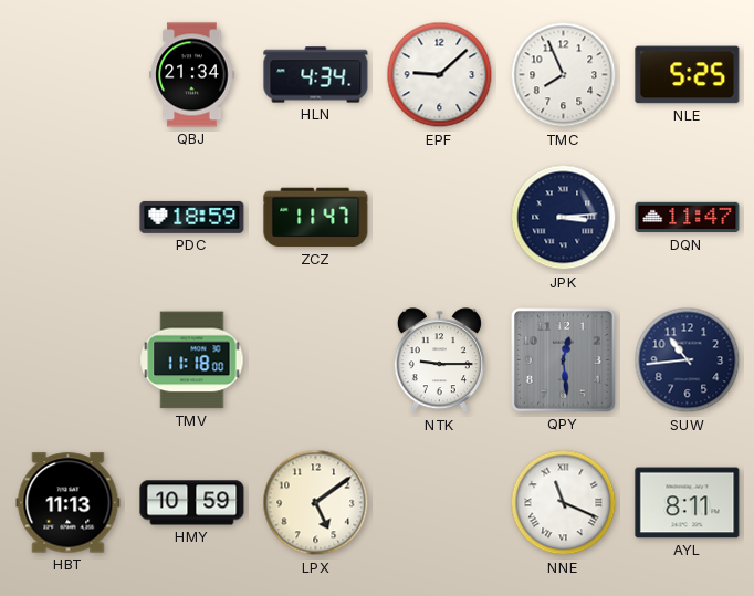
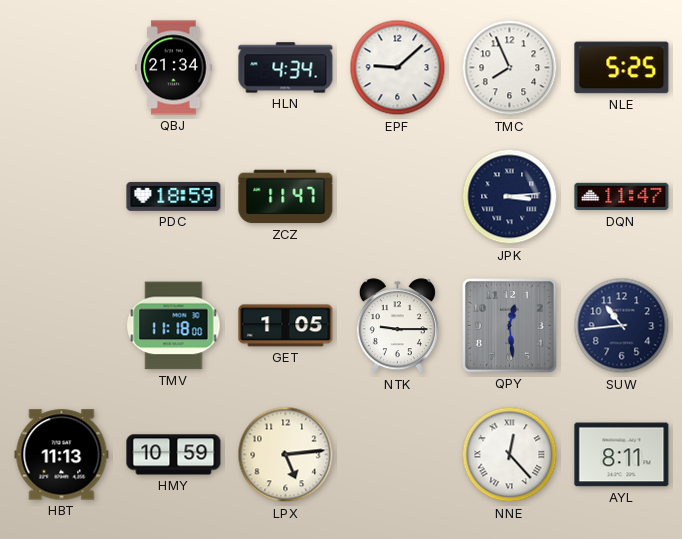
GET: none -> 1:05
LPX: 5:09 -> 5:14
NNE: 11:19 -> 12:23
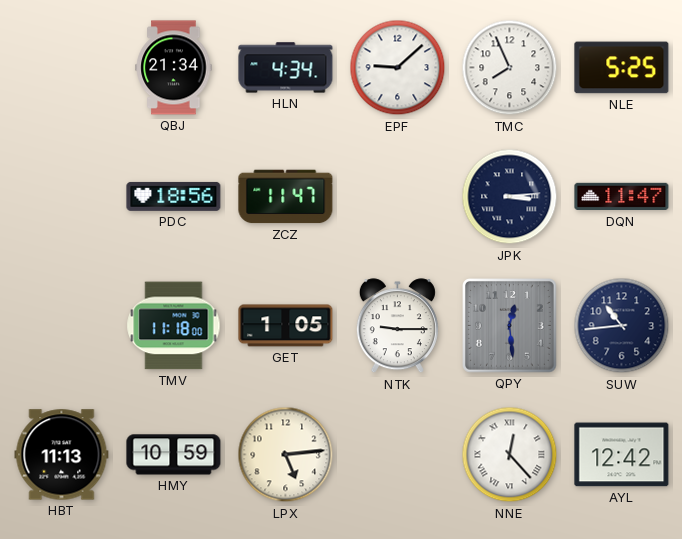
PDC: 18:59 -> 18:56
AYL: 8:11 -> 12:42
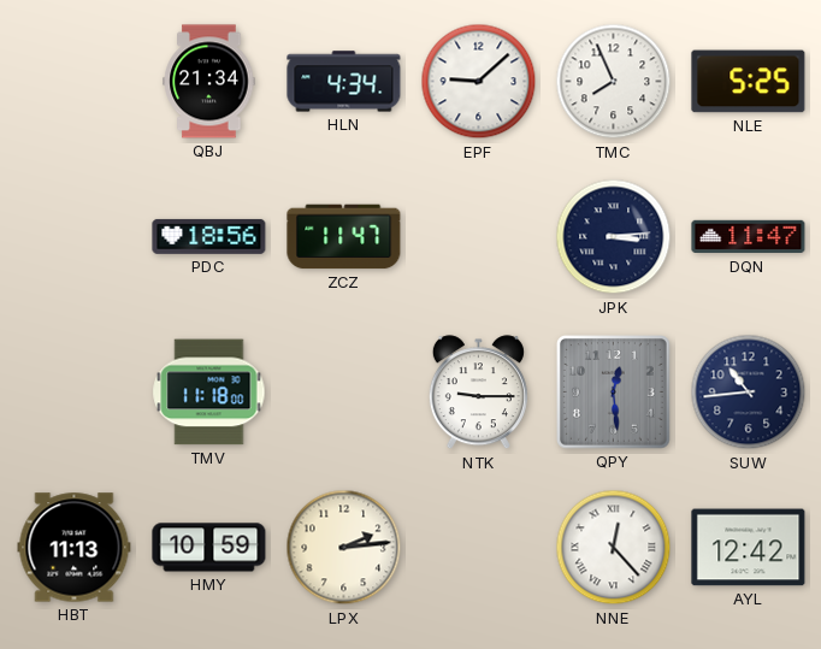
GET: 1:05 -> none
LPX: 5:14 -> 2:14
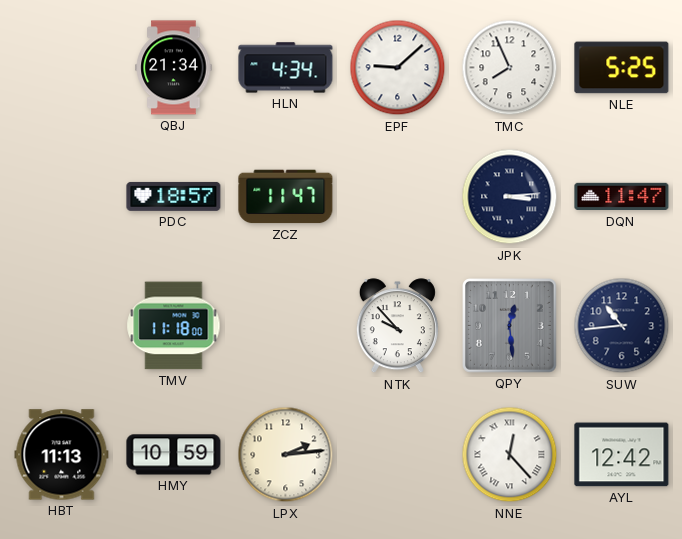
PDC: 18:56 -> 18:57
NTK: 9:15 -> 9:53
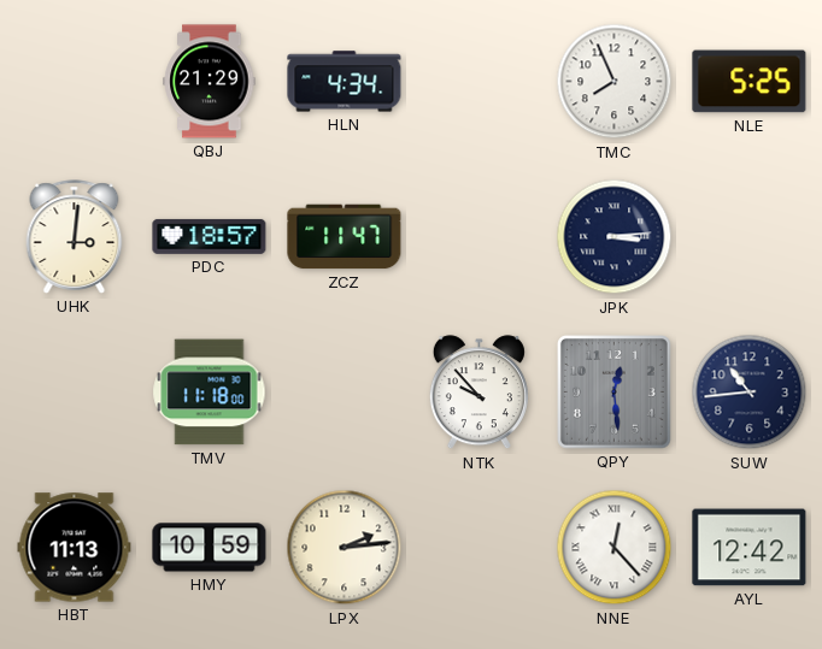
QBJ: 21:34 -> 21:29
EPF: 9:08 -> none
UHK: none -> 3:01
DQN: 11:47 -> none
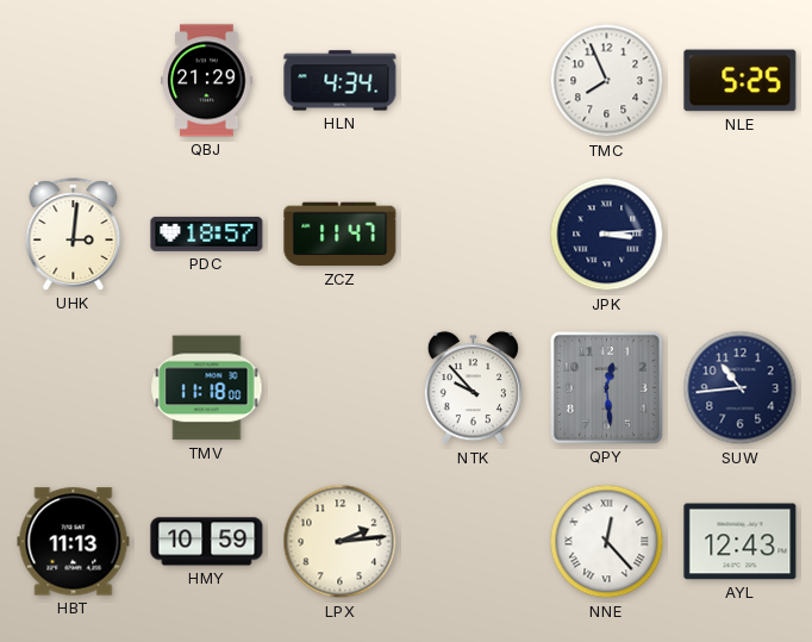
AYL: 12:42 -> 12:43
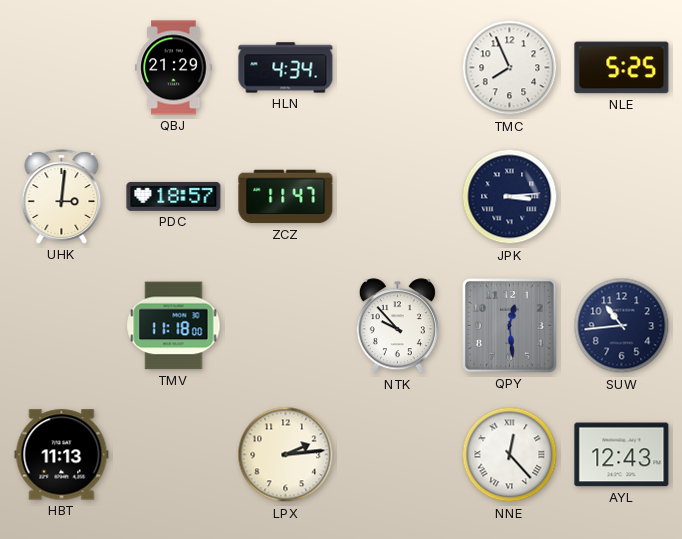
HMY: 10:59 -> none
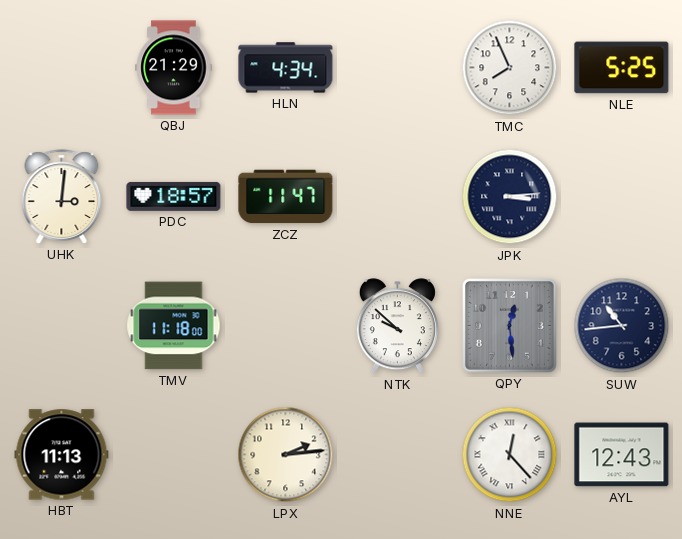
NTK: 9:53 -> 9:52
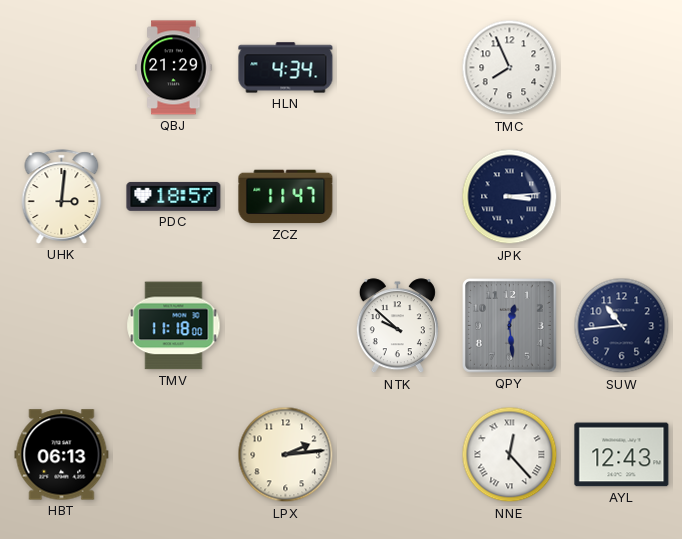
NLE: 5:25 -> none
HBT: 11:13 -> 06:13
